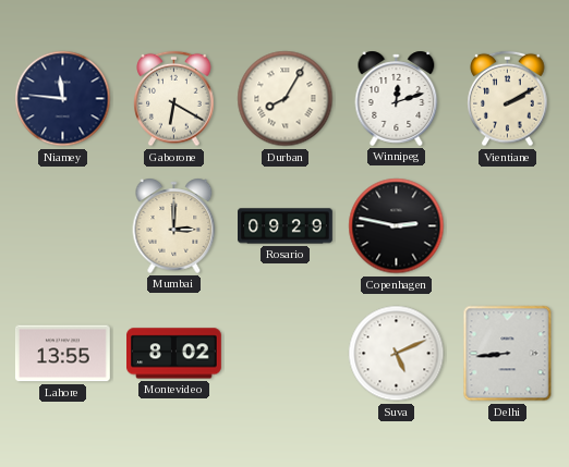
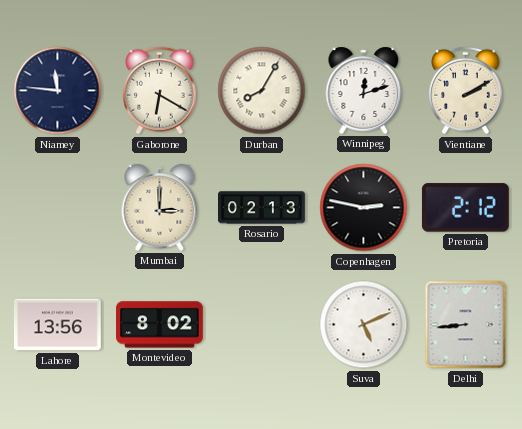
Rosario: 09:29 -> 02:13
Pretoria: none -> 2:12
Lahore: 13:55 -> 13:56
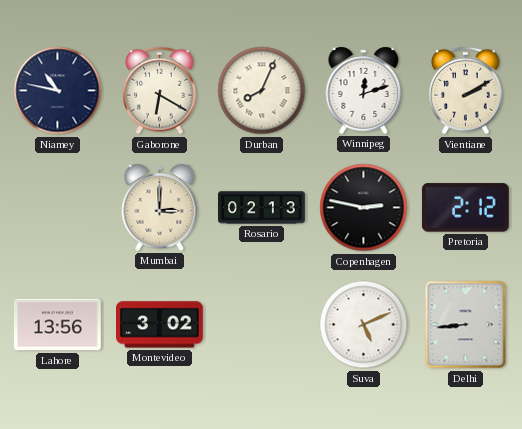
Niamey: 11:46 -> 10:47
Durban: 8:05 -> 8:04
Montevideo: 8:02 -> 3:02
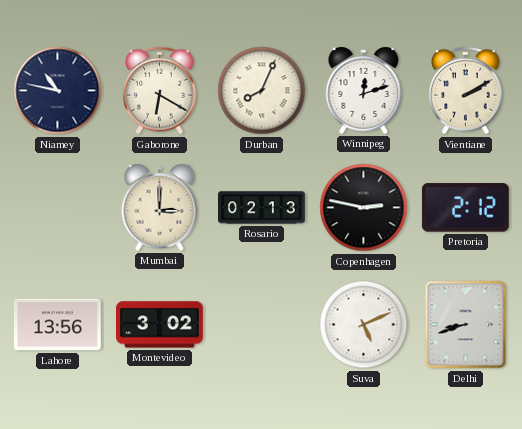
Delhi: 8:44 -> 8:42
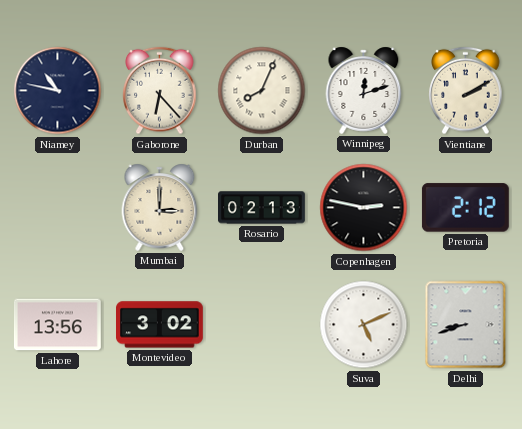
Gaborone: 6:20 -> 6:23
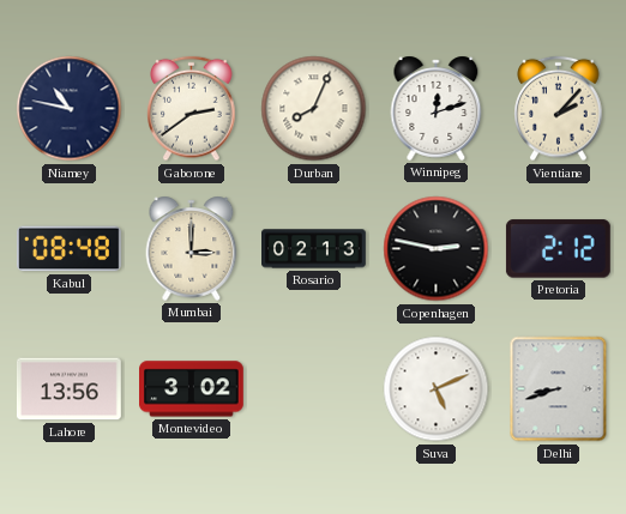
Gaborone: 6:23 -> 2:39
Vientiane: 2:10 -> 2:07
Kabul: none -> 08:48
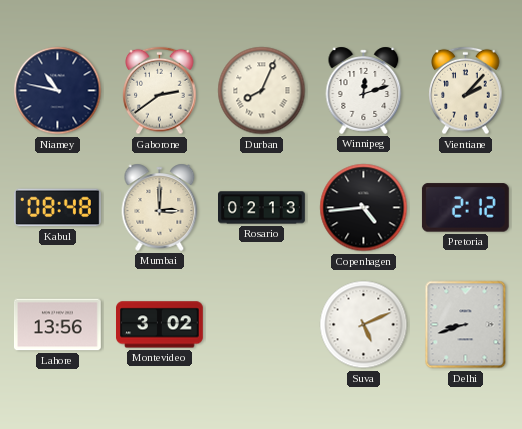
Copenhagen: 2:47 -> 4:44
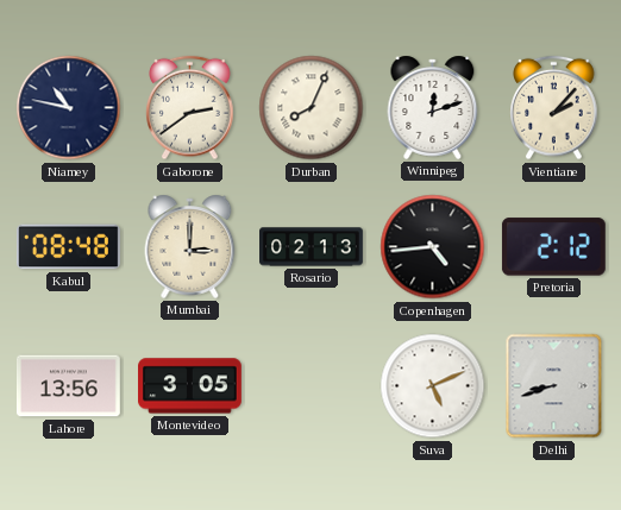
Montevideo: 3:02 -> 3:05
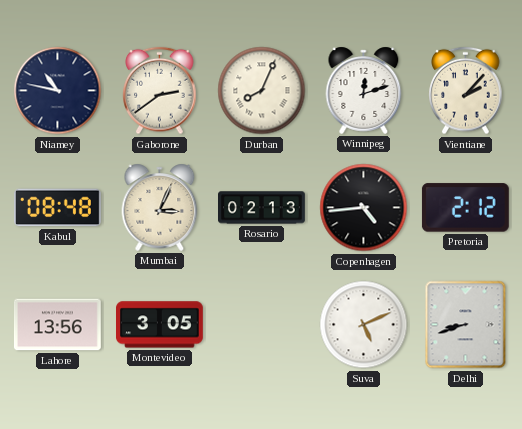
Mumbai: 3:00 -> 3:04
